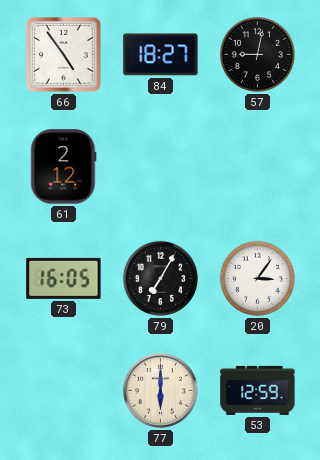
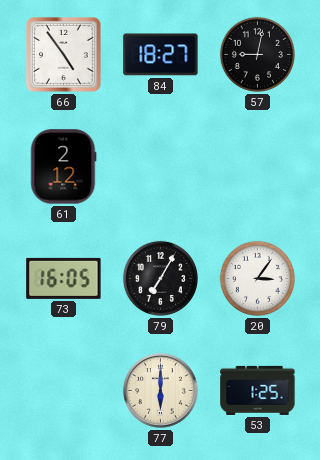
53: 12:59 -> 1:25
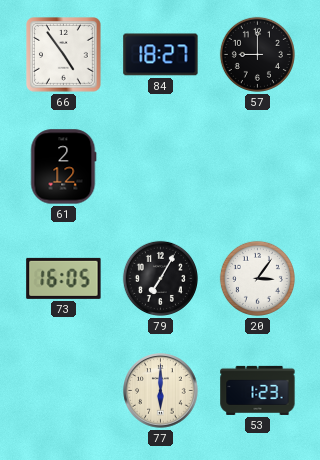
57: 9:02 -> 9:00
53: 1:25 -> 1:23
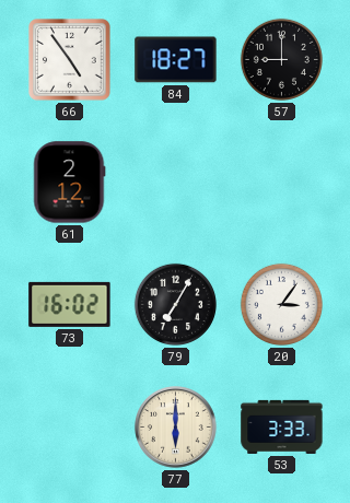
73: 16:05 -> 16:02
53: 1:23 -> 3:33
